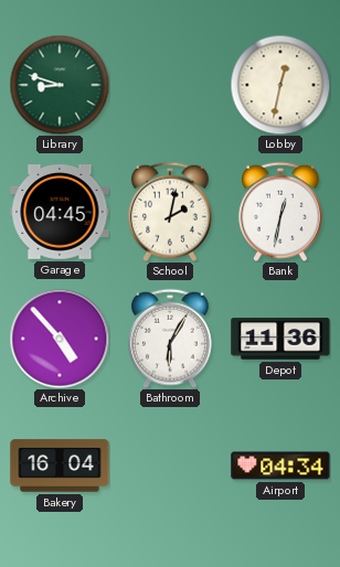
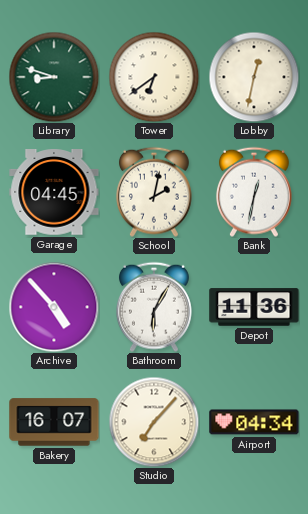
Tower: none -> 6:39
Bakery: 16:04 -> 16:07
Studio: none -> 7:07
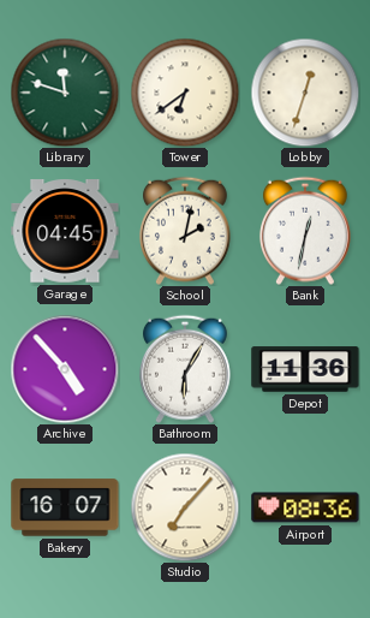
Library: 8:48 -> 11:48
Lobby: 12:32 -> 12:33
Airport: 04:34 -> 08:36
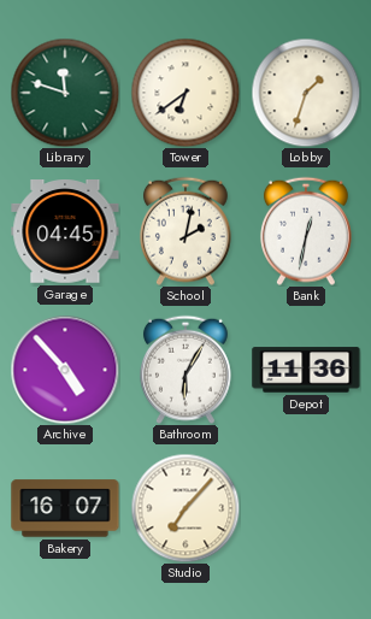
Lobby: 12:33 -> 1:33
Airport: 08:36 -> none
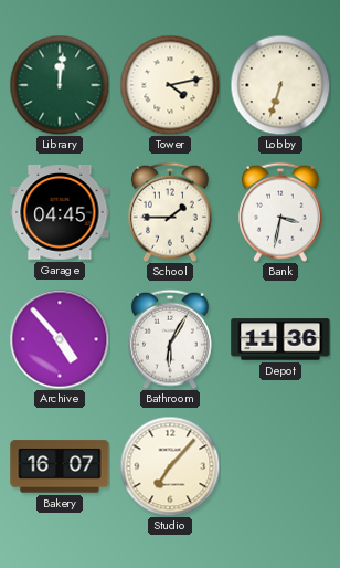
Library: 11:48 -> 12:01
Tower: 6:39 -> 4:13
Lobby: 1:33 -> 6:33
School: 2:02 -> 1:45
Bank: 12:32 -> 3:32
